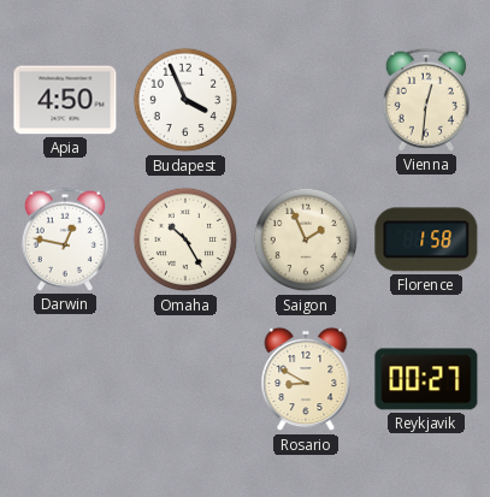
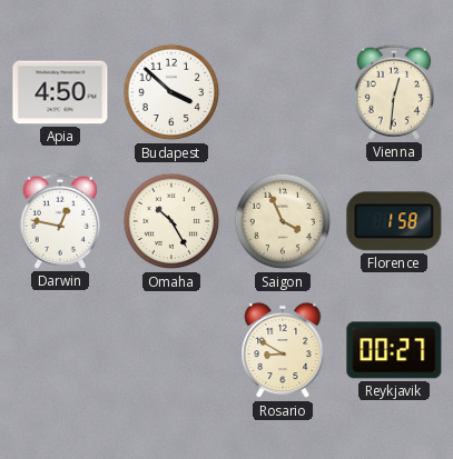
Budapest: 3:56 -> 3:52
Saigon: 1:56 -> 3:56
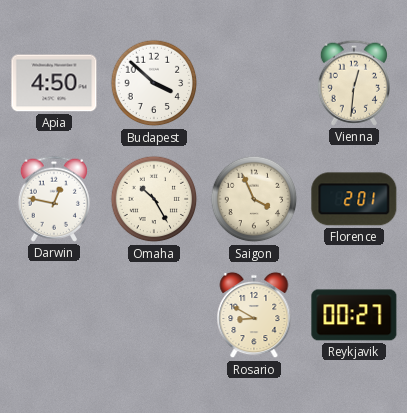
Florence: 1:58 -> 2:01
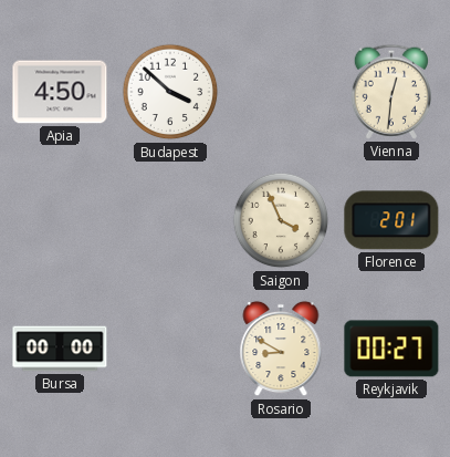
Darwin: 12:47 -> none
Omaha: 10:25 -> none
Bursa: none -> 00:00
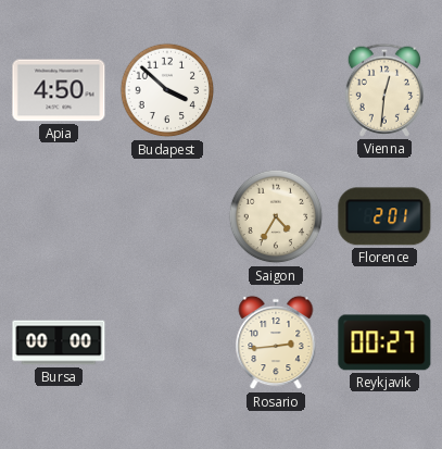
Saigon: 3:56 -> 4:35
Rosario: 8:50 -> 2:44
